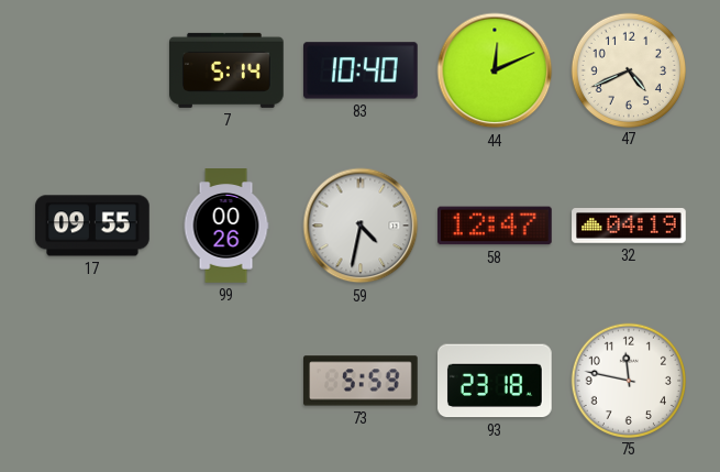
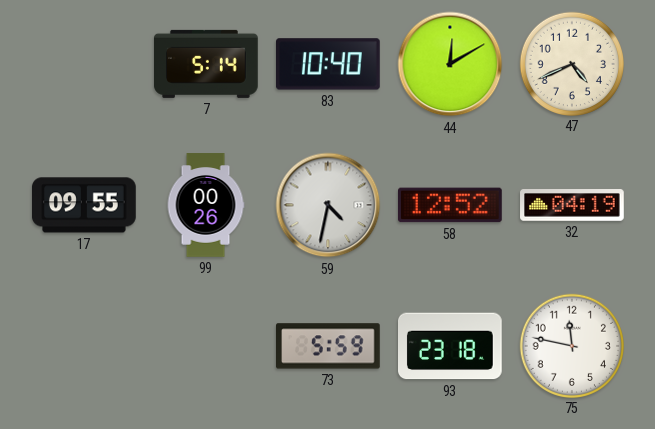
44: 12:11 -> 12:10
58: 12:47 -> 12:52
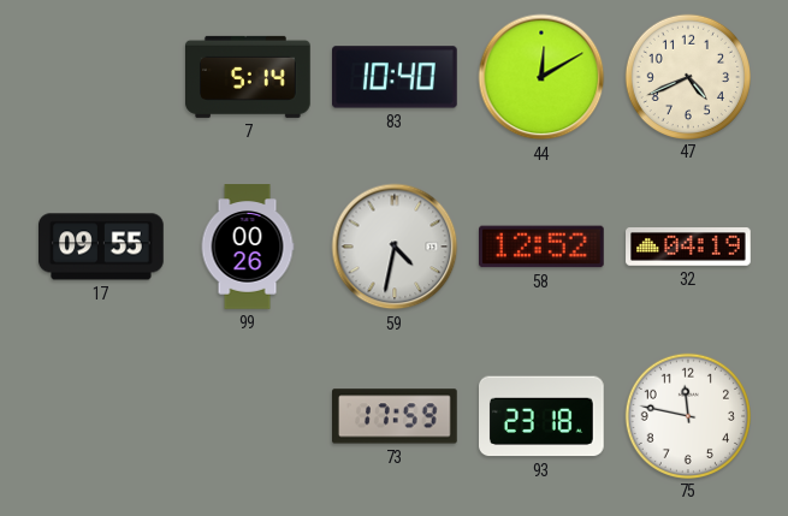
73: 5:59 -> 17:59
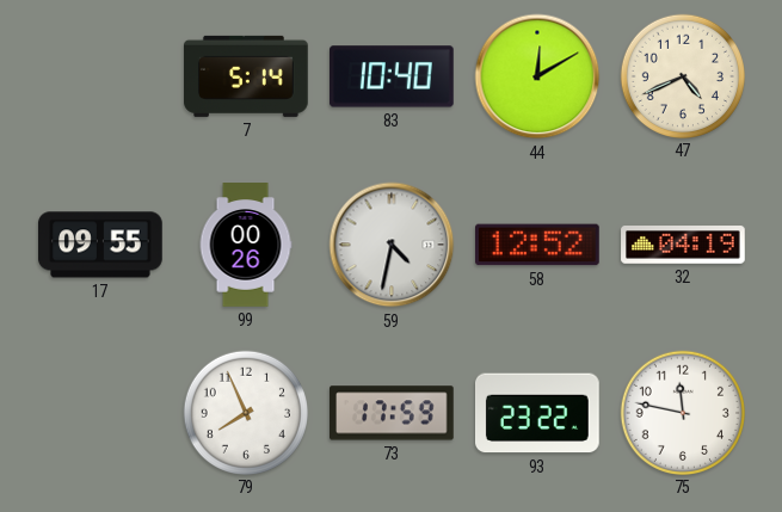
79: none -> 7:56
93: 23:18 -> 23:22
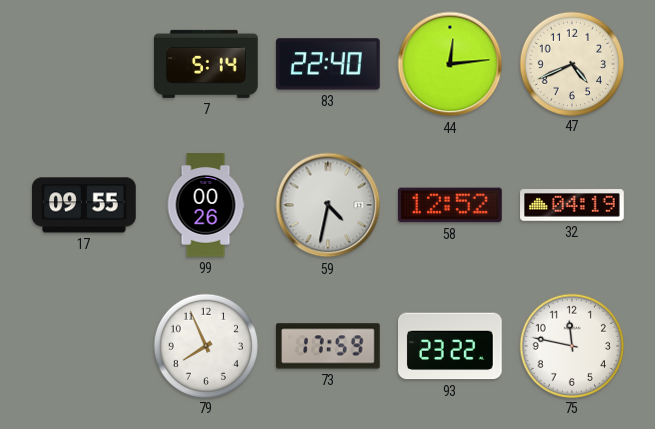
83: 10:40 -> 22:40
44: 12:10 -> 12:14
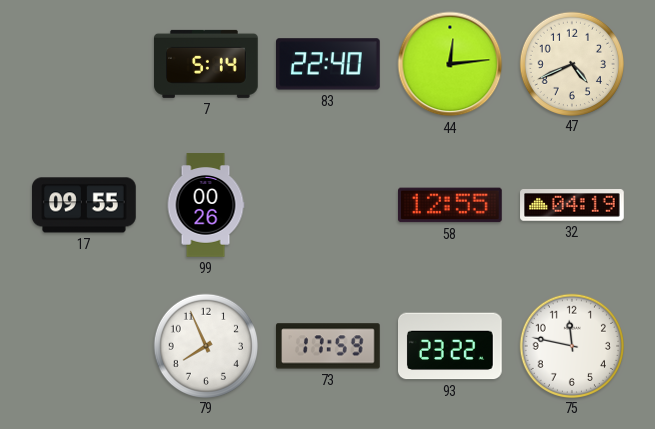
59: 4:32 -> none
58: 12:52 -> 12:55
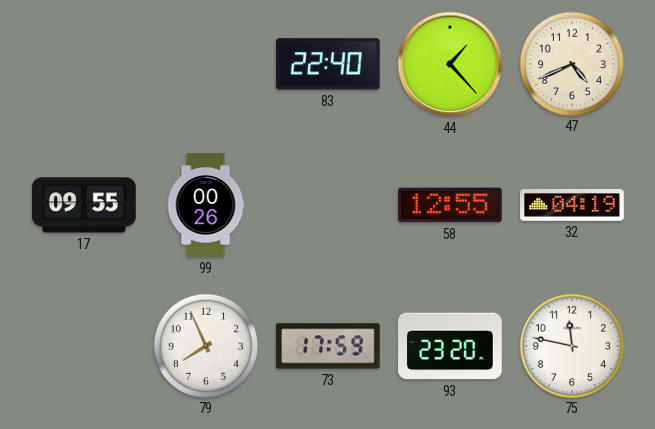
7: 5:14 -> none
44: 12:14 -> 1:23
93: 23:22 -> 23:20
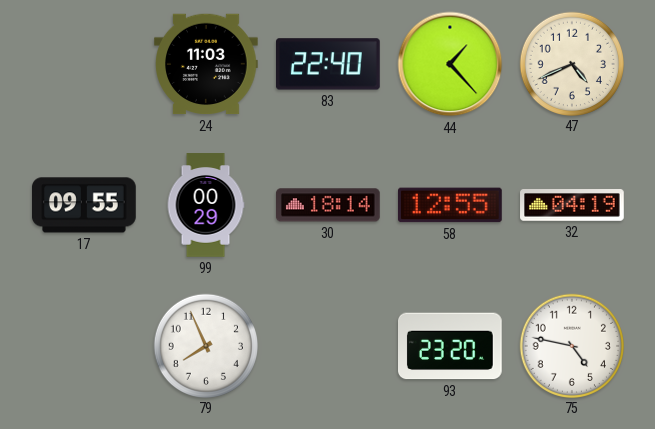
24: none -> 11:03
99: 00:26 -> 00:29
30: none -> 18:14
73: 17:59 -> none
75: 11:47 -> 4:47
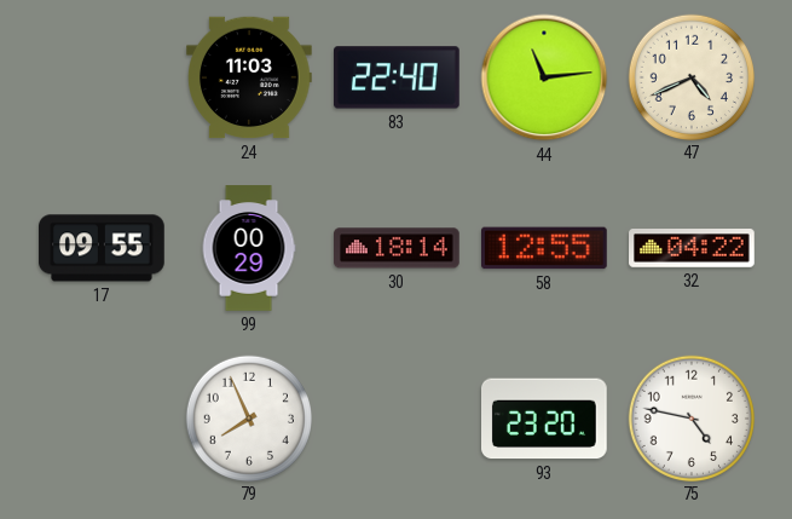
44: 1:23 -> 11:14
32: 04:19 -> 04:22
